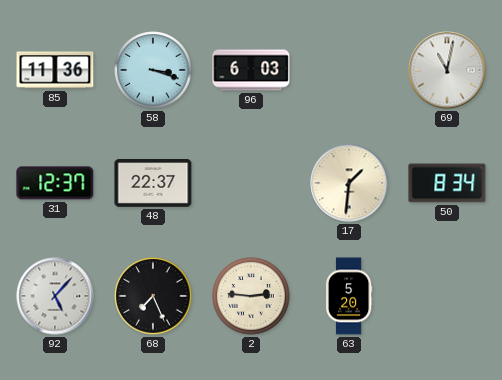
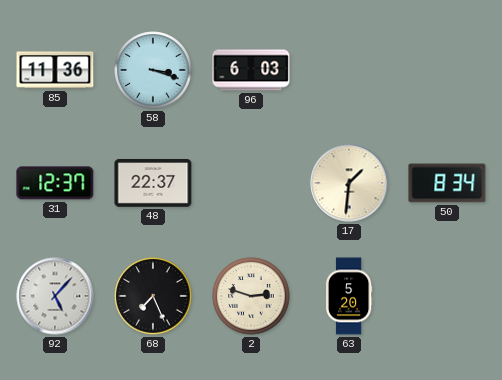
69: 11:02 -> none
2: 2:46 -> 2:48
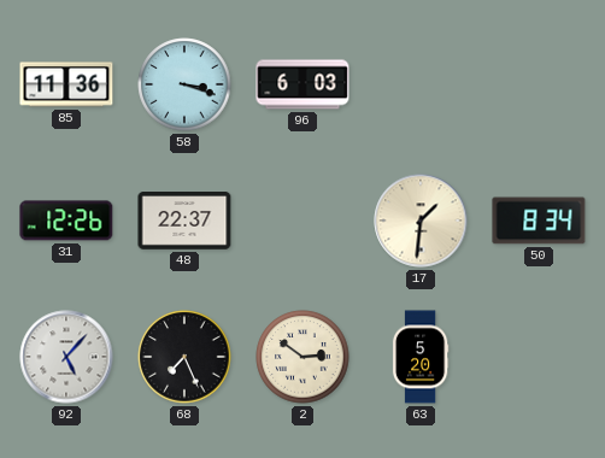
31: 12:37 -> 12:26
2: 2:48 -> 2:51
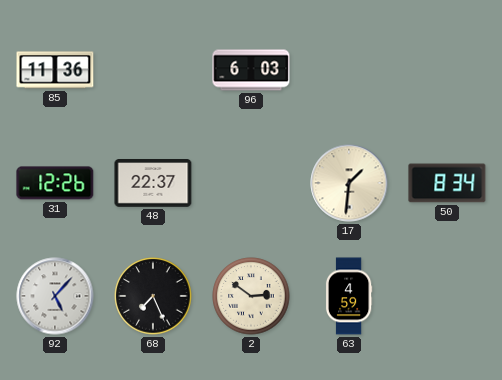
58: 3:18 -> none
63: 5:20 -> 4:59
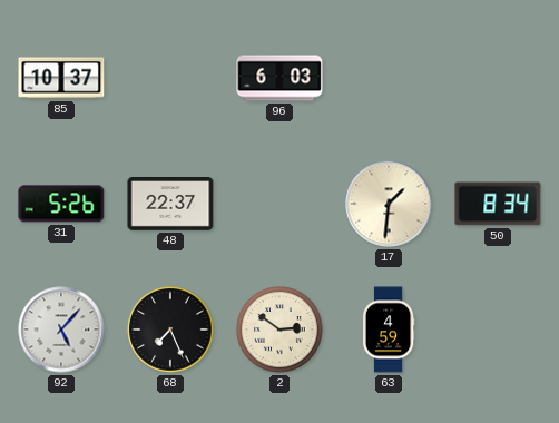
85: 11:36 -> 10:37
31: 12:26 -> 5:26
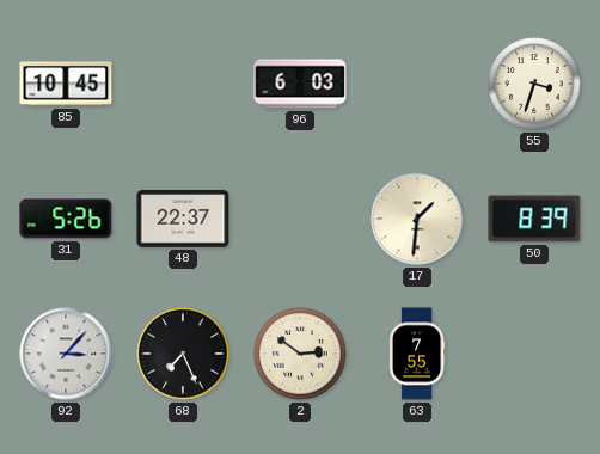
85: 10:37 -> 10:45
55: none -> 3:33
50: 8:34 -> 8:39
92: 5:07 -> 3:07
63: 4:59 -> 7:55
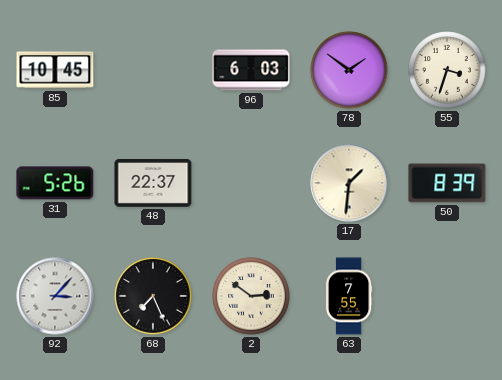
78: none -> 1:51
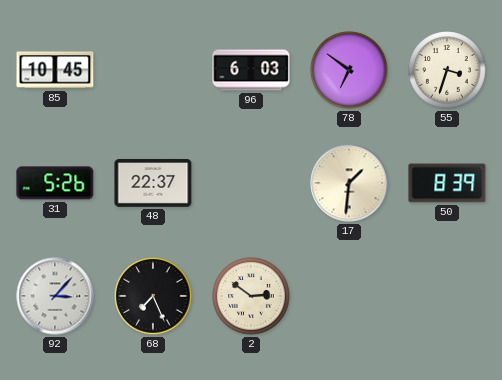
78: 1:51 -> 6:51
63: 7:55 -> none
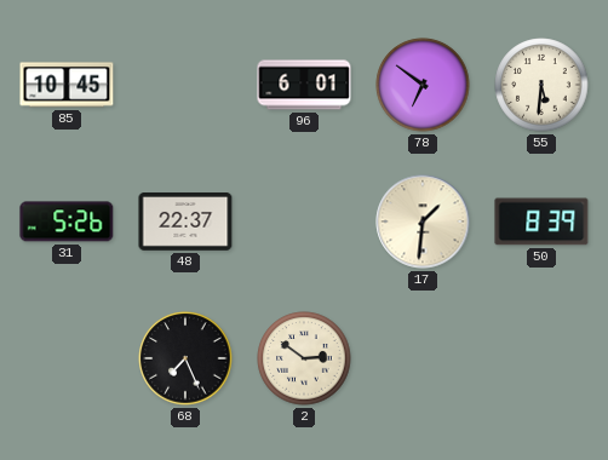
96: 6:03 -> 6:01
55: 3:33 -> 5:31
92: 3:07 -> none
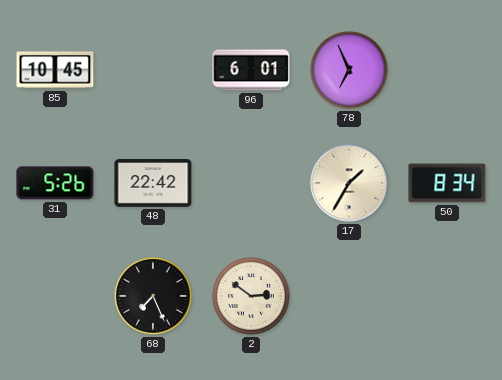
78: 6:51 -> 6:56
55: 5:31 -> none
48: 22:37 -> 22:42
17: 1:31 -> 1:35
50: 8:39 -> 8:34
